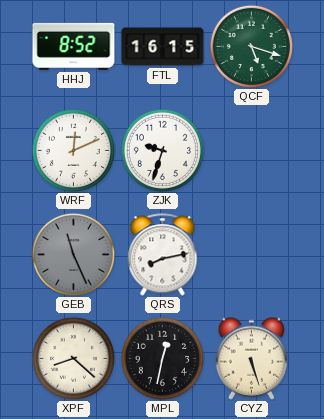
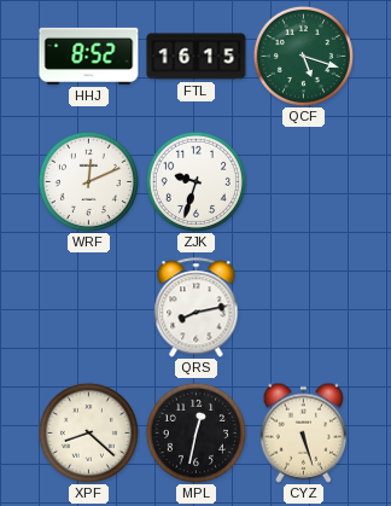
GEB: 11:26 -> none
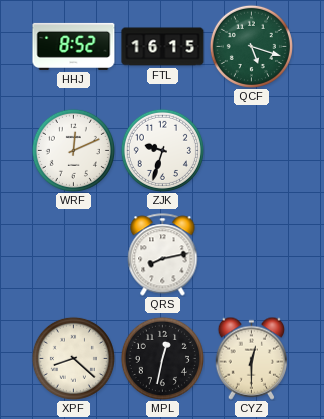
CYZ: 5:27 -> 12:30
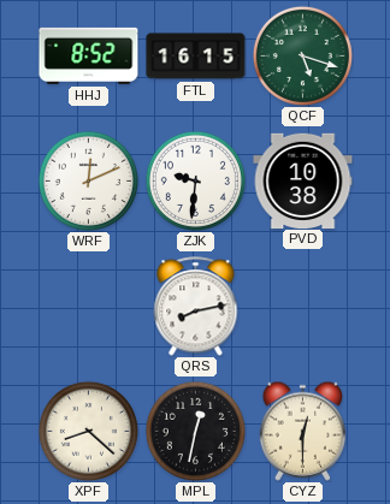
ZJK: 9:33 -> 9:31
PVD: none -> 10:38
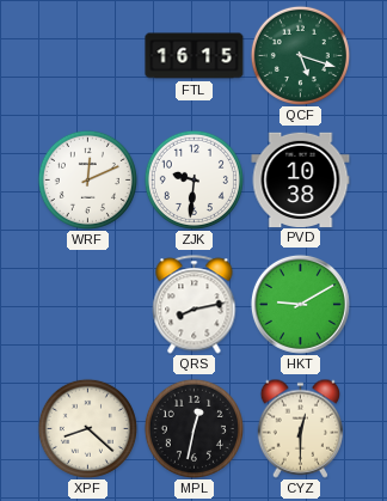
HHJ: 8:52 -> none
HKT: none -> 9:10
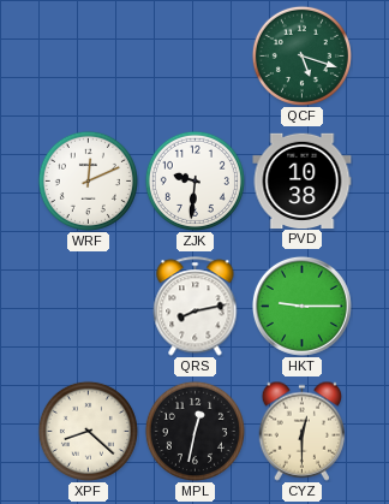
FTL: 16:15 -> none
HKT: 9:10 -> 9:15
